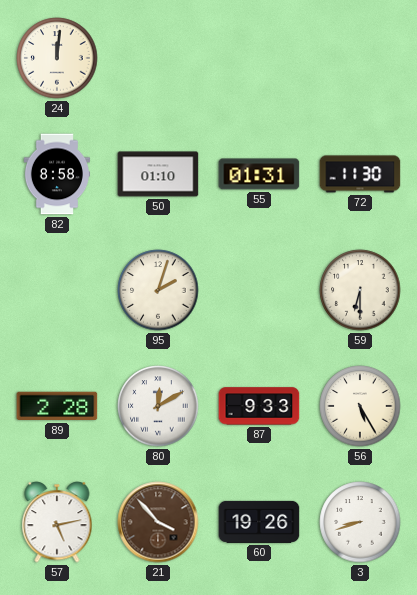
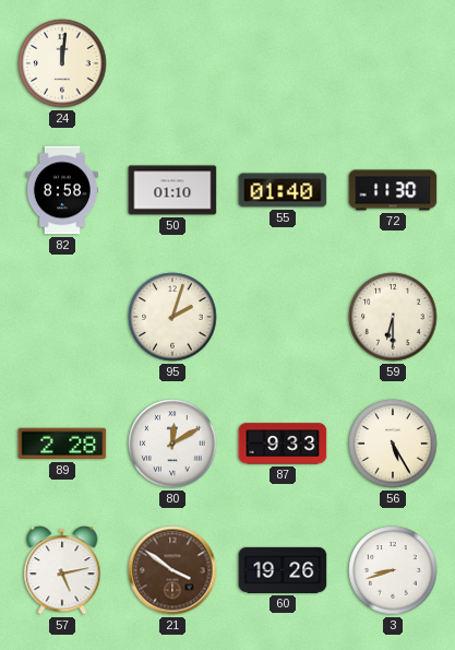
55: 01:31 -> 01:40
21: 3:53 -> 3:51
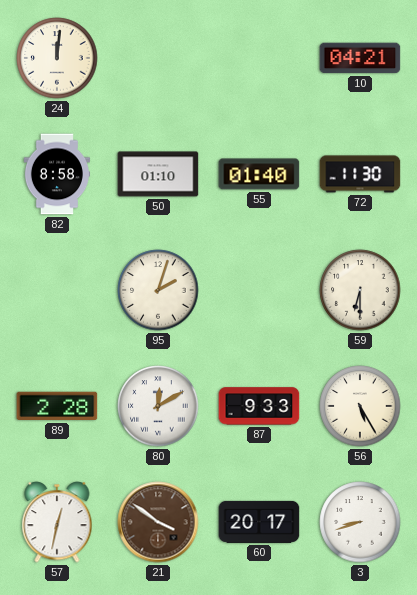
10: none -> 04:21
57: 5:13 -> 12:32
60: 19:26 -> 20:17
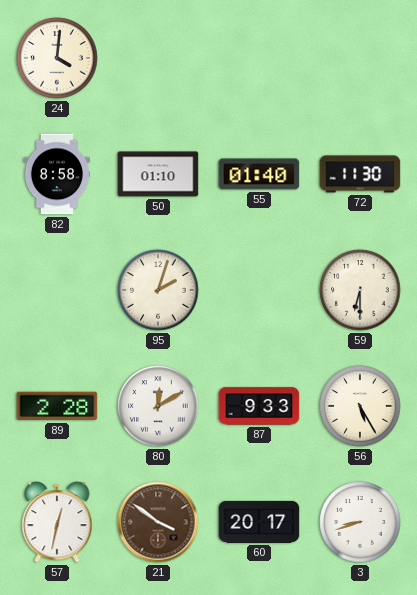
24: 12:01 -> 4:01
10: 04:21 -> none
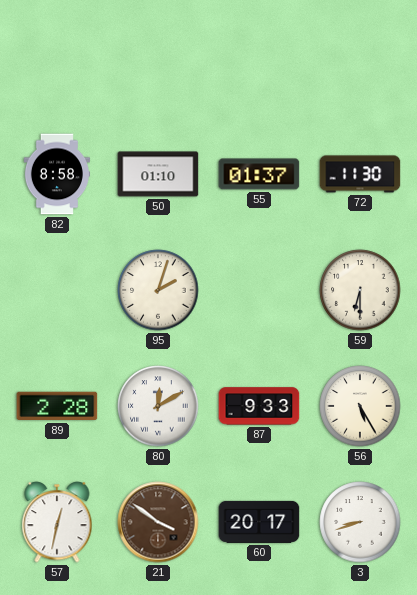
24: 4:01 -> none
55: 01:40 -> 01:37
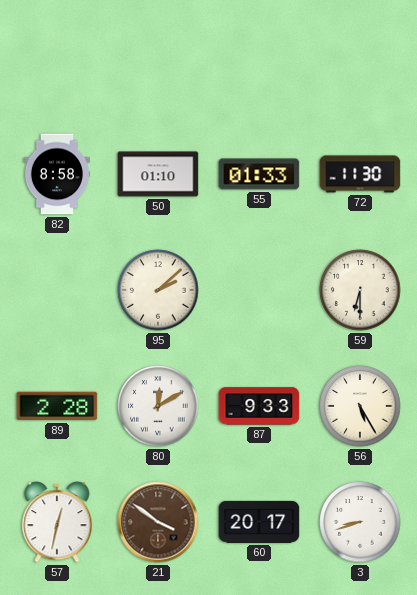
55: 01:37 -> 01:33
95: 2:03 -> 2:08
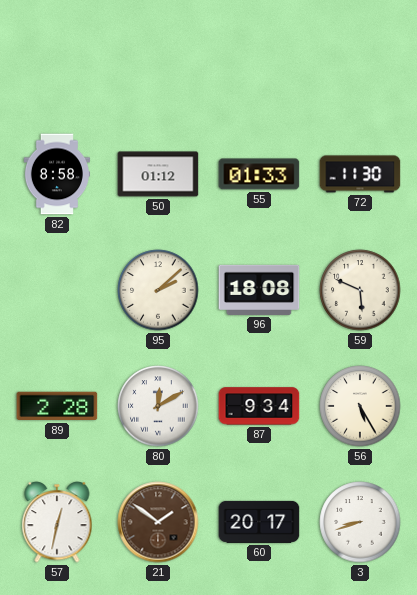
50: 01:10 -> 01:12
96: none -> 18:08
59: 6:30 -> 5:49
87: 9:33 -> 9:34
21: 3:51 -> 1:51
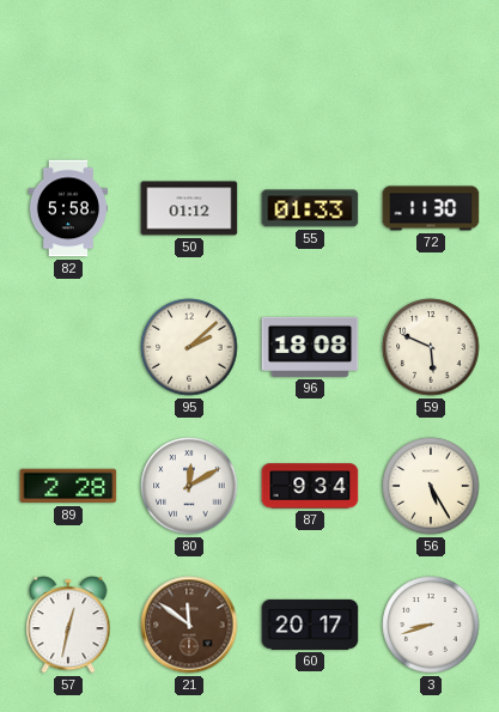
82: 8:58 -> 5:58
21: 1:51 -> 11:51
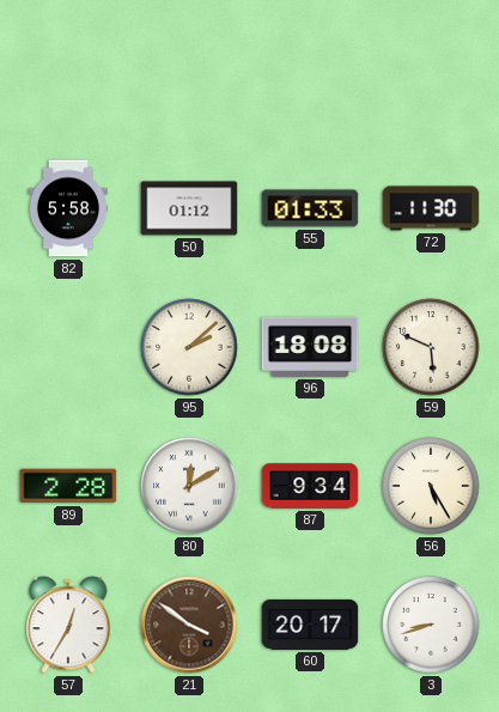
57: 12:32 -> 12:35
21: 11:51 -> 3:51
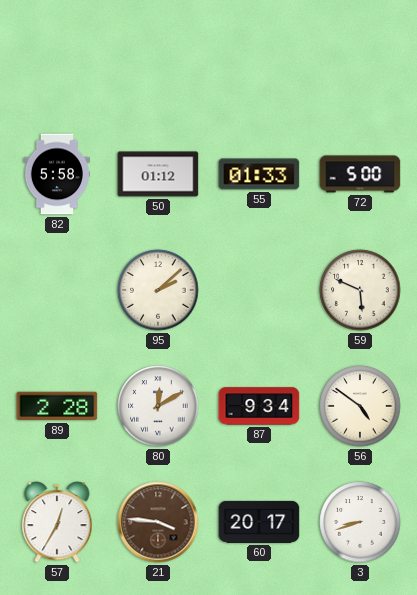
72: 11:30 -> 5:00
96: 18:08 -> none
56: 5:25 -> 4:51
21: 3:51 -> 3:46
